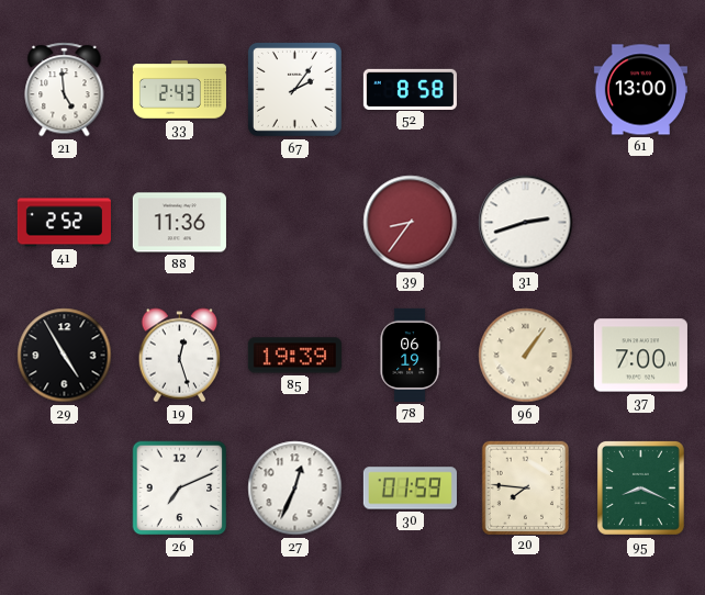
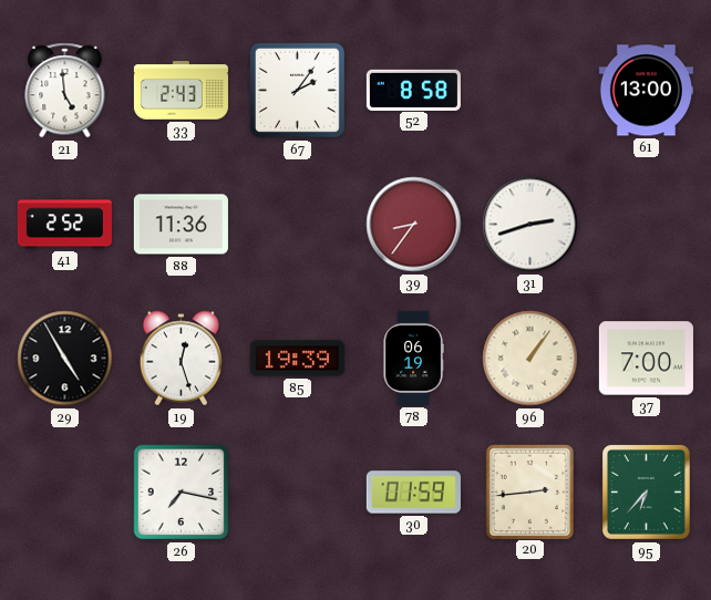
26: 7:11 -> 7:17
27: 12:34 -> none
20: 7:46 -> 2:44
95: 8:19 -> 6:37
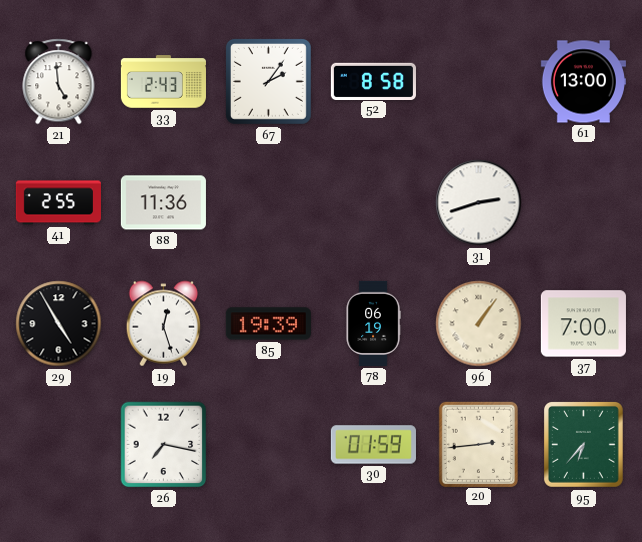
41: 2:52 -> 2:55
39: 8:36 -> none
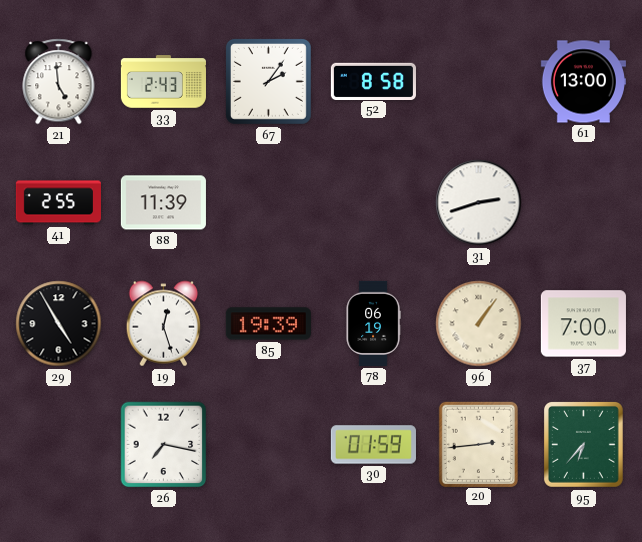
88: 11:36 -> 11:39
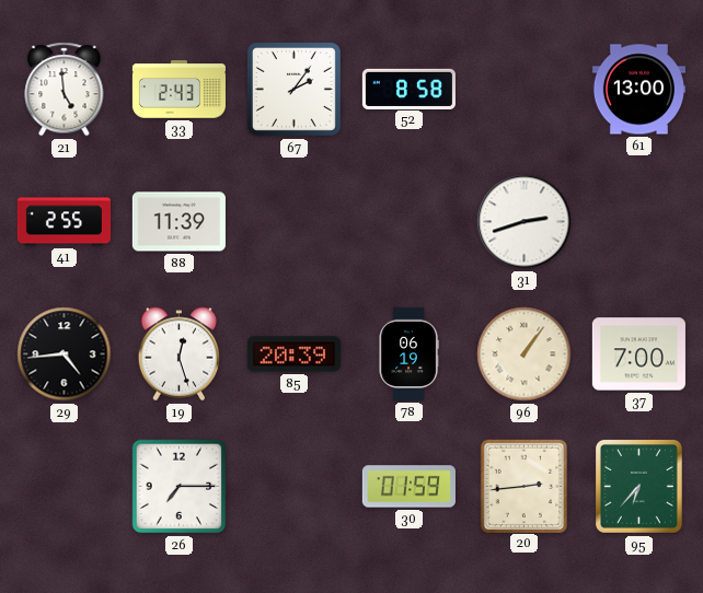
29: 4:55 -> 4:44
85: 19:39 -> 20:39
26: 7:17 -> 7:15
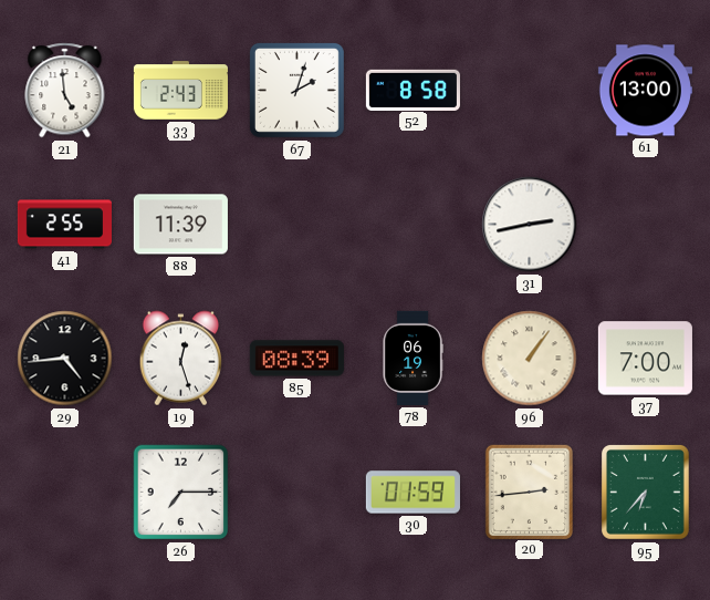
67: 2:06 -> 2:03
31: 2:42 -> 2:43
85: 20:39 -> 08:39
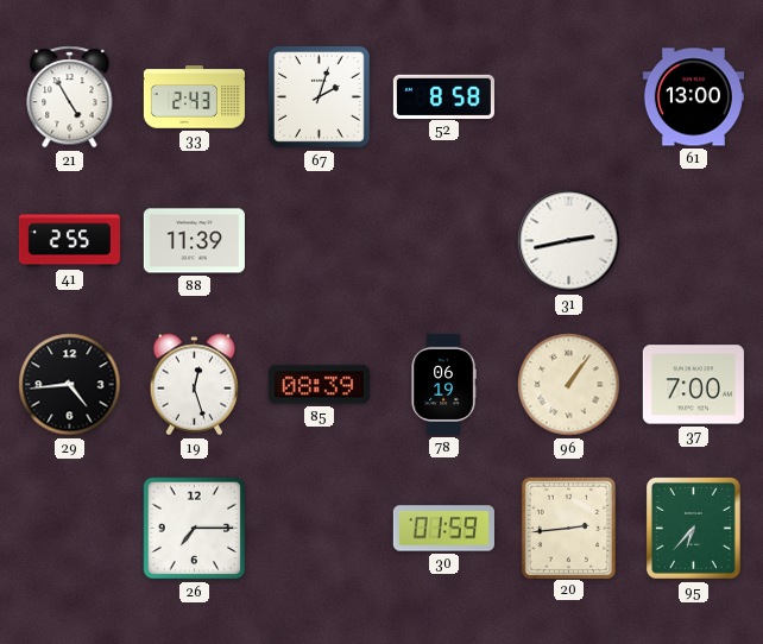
21: 4:59 -> 4:55
